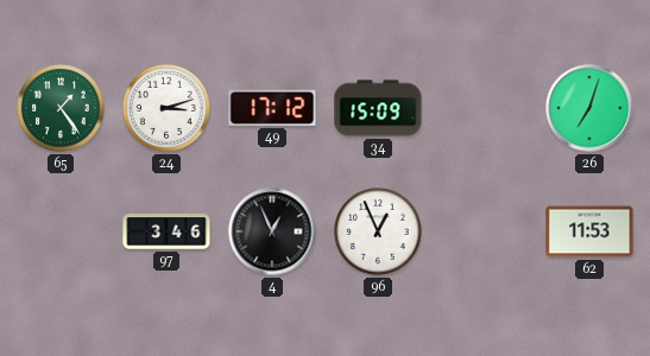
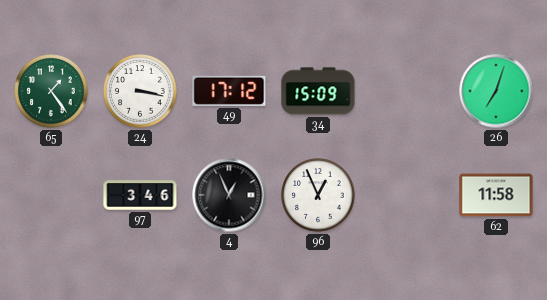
24: 3:12 -> 3:17
62: 11:53 -> 11:58
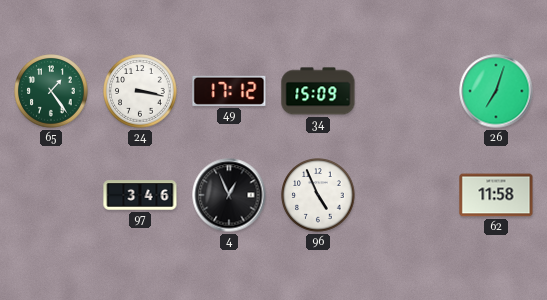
96: 12:56 -> 4:56
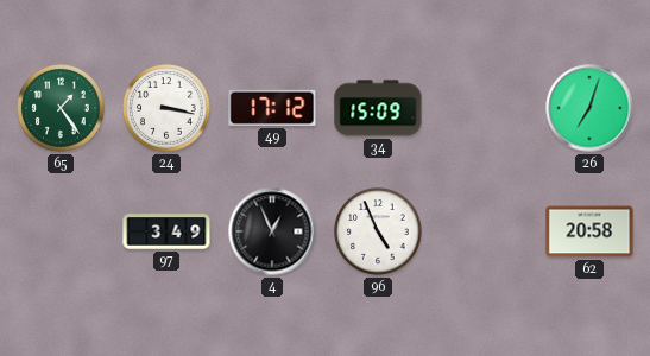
97: 3:46 -> 3:49
62: 11:58 -> 20:58
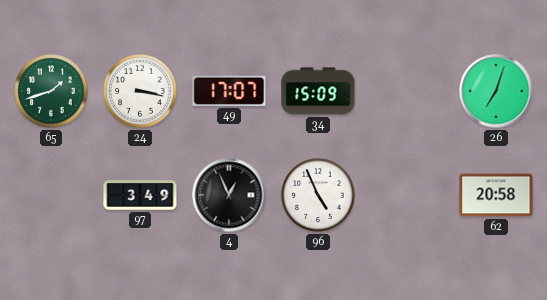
65: 1:24 -> 1:42
49: 17:12 -> 17:07
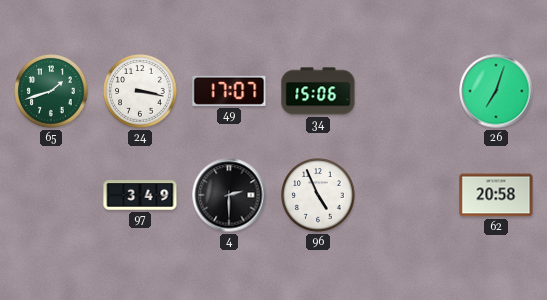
34: 15:09 -> 15:06
4: 12:56 -> 2:30
